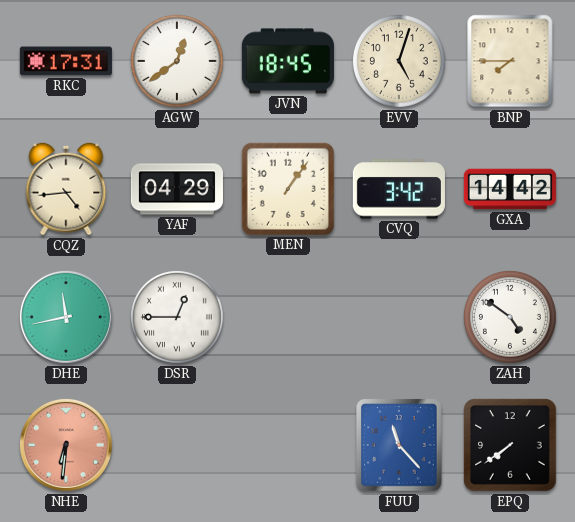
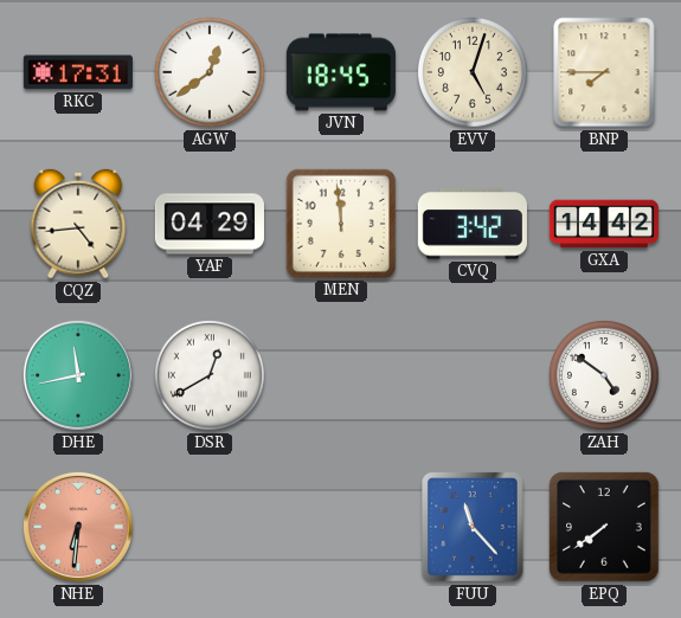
MEN: 1:06 -> 11:59
DSR: 12:45 -> 12:40
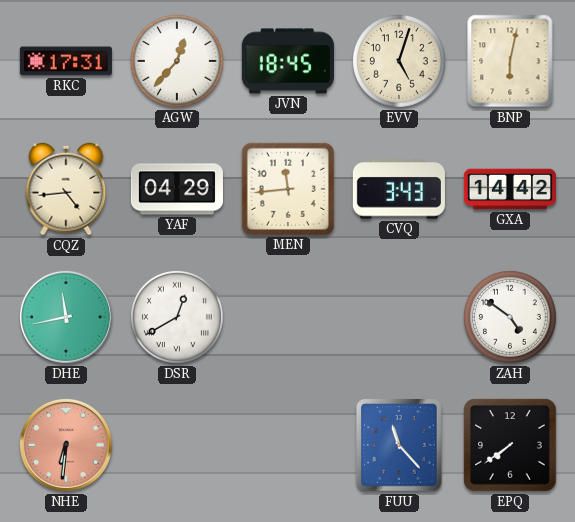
AGW: 12:39 -> 12:37
BNP: 7:45 -> 6:02
MEN: 11:59 -> 11:44
CVQ: 3:42 -> 3:43
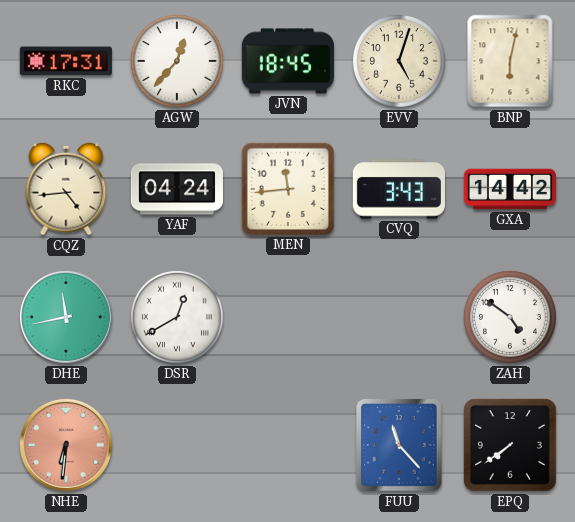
YAF: 04:29 -> 04:24
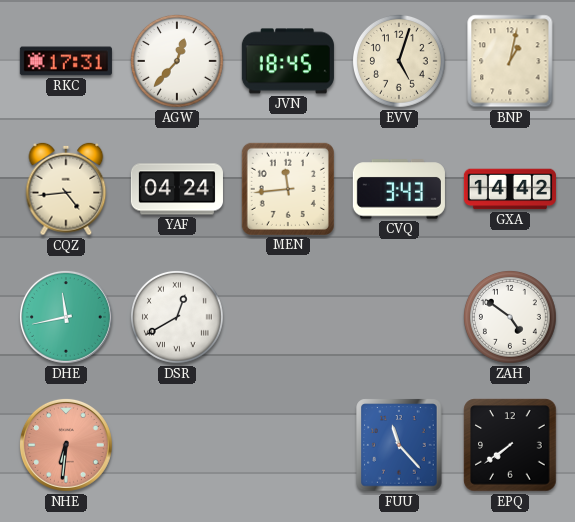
BNP: 6:02 -> 1:02
